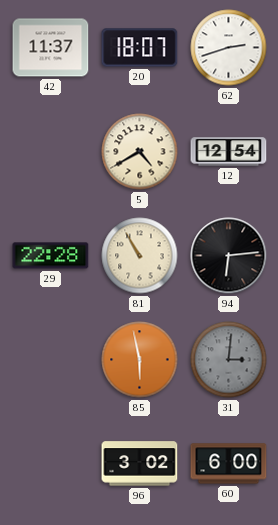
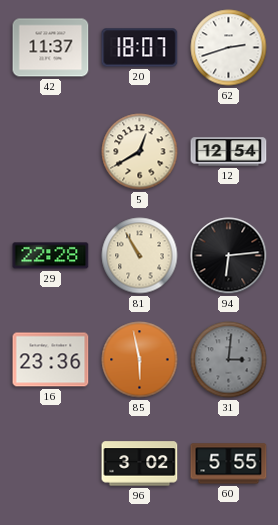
5: 4:40 -> 12:40
16: none -> 23:36
60: 6:00 -> 5:55
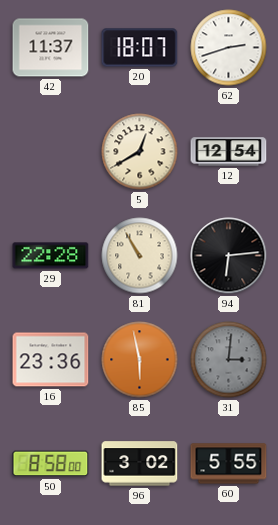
50: none -> 8:58
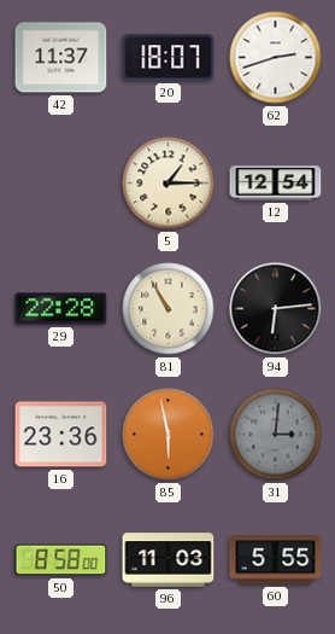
5: 12:40 -> 1:15
96: 3:02 -> 11:03
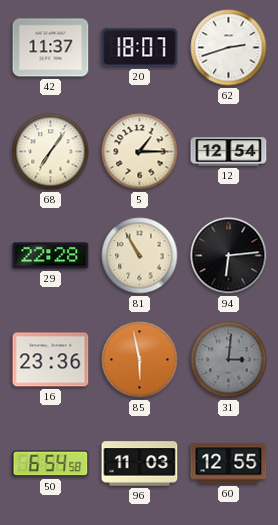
68: none -> 7:06
50: 8:58 -> 6:54
60: 5:55 -> 12:55
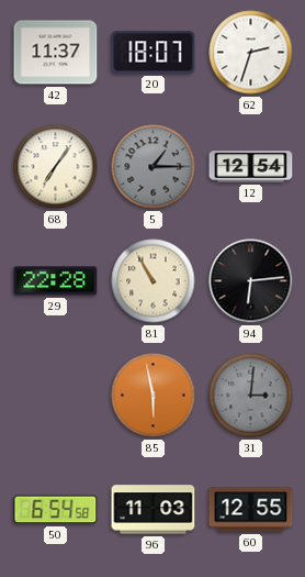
62: 2:42 -> 2:33
5 dial: cream -> grey
16: 23:36 -> none
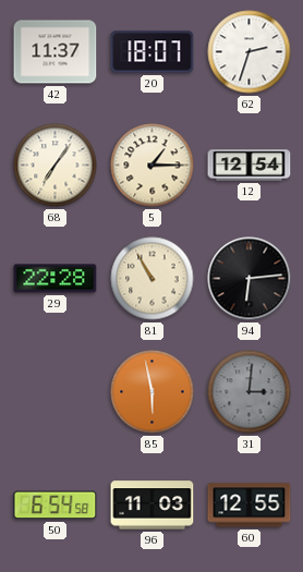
5 dial: grey -> cream
